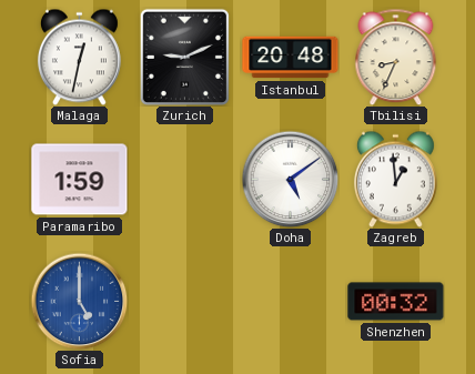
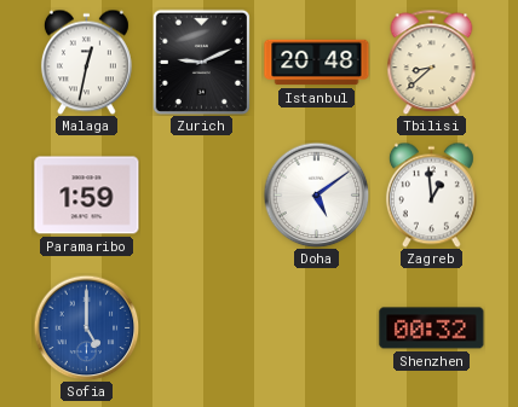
Tbilisi: 8:34 -> 8:38
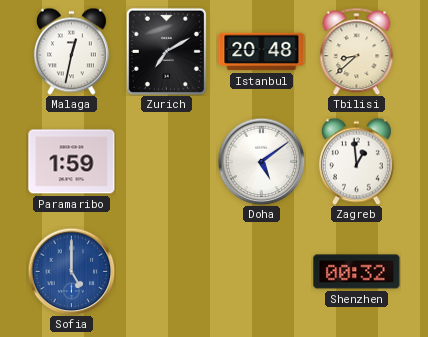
Zurich: 9:11 -> 7:10
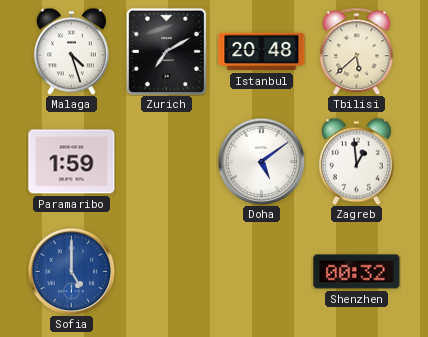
Malaga: 12:32 -> 4:27
Tbilisi: 8:38 -> 5:38
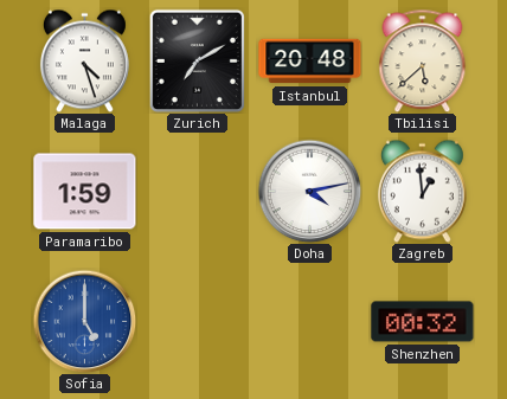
Doha: 5:09 -> 4:13
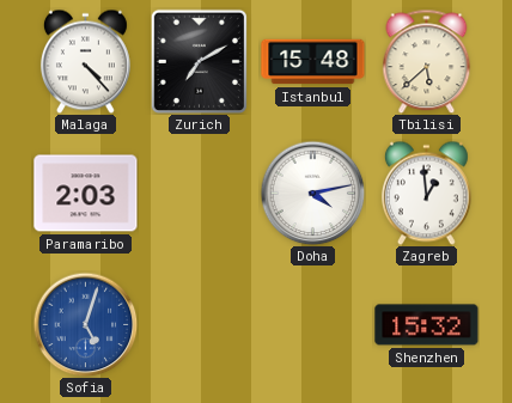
Malaga: 4:27 -> 4:23
Istanbul: 20:48 -> 15:48
Paramaribo: 1:59 -> 2:03
Sofia: 5:00 -> 5:03
Shenzhen: 00:32 -> 15:32
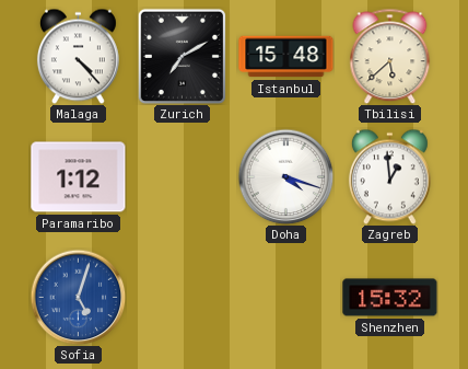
Paramaribo: 2:03 -> 1:12
Doha: 4:13 -> 4:18
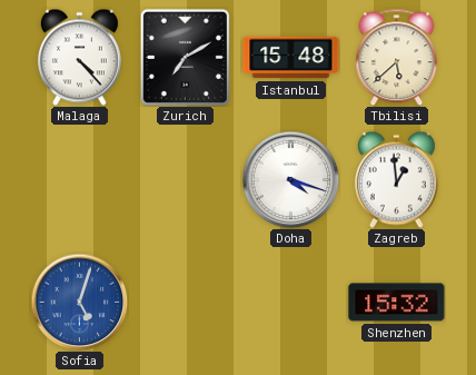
Paramaribo: 1:12 -> none
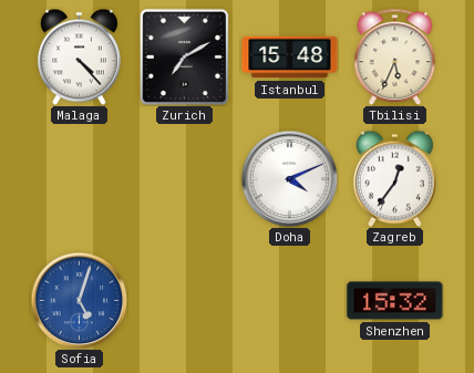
Tbilisi: 5:38 -> 5:34
Doha: 4:18 -> 4:11
Zagreb: 12:59 -> 12:36
